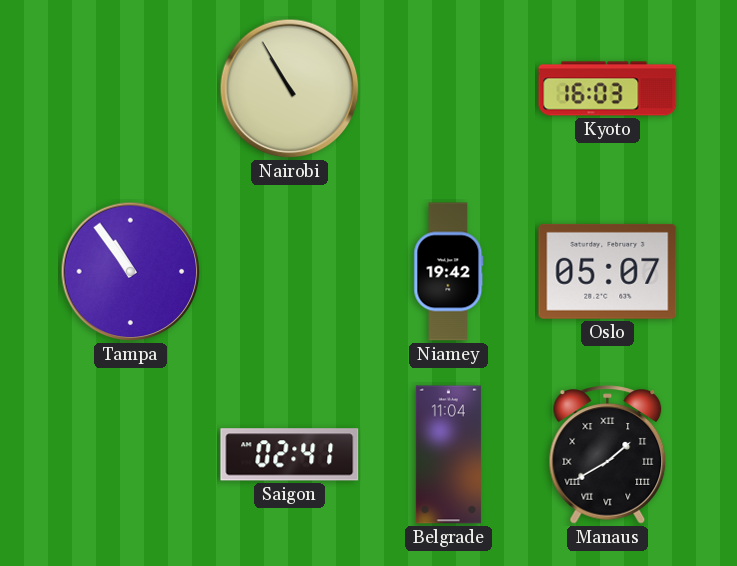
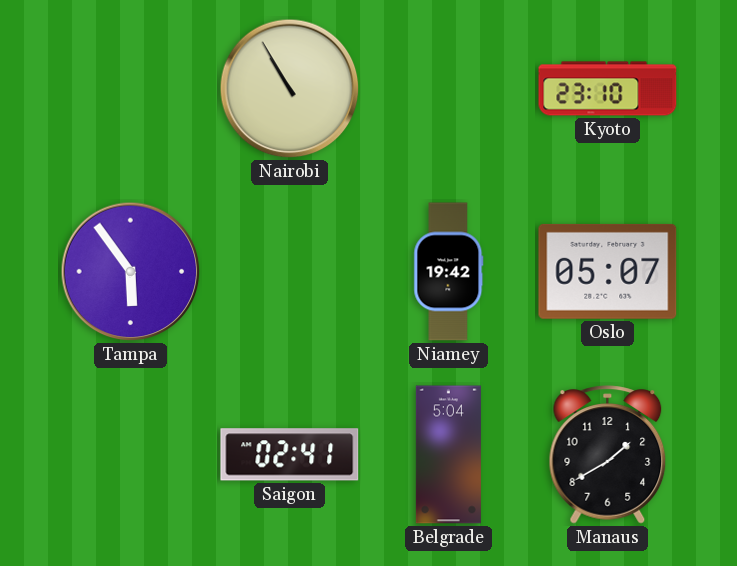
Kyoto: 16:03 -> 23:10
Tampa: 10:54 -> 5:54
Belgrade: 11:04 -> 5:04
Manaus numerals: Roman -> Arabic
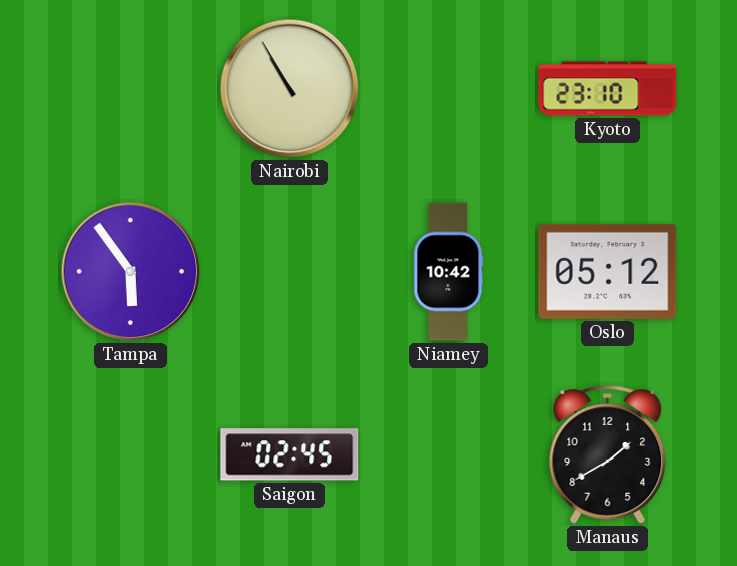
Niamey: 19:42 -> 10:42
Oslo: 05:07 -> 05:12
Saigon: 02:41 -> 02:45
Belgrade: 5:04 -> none
